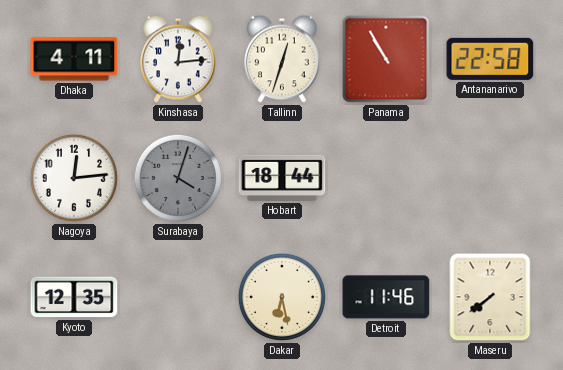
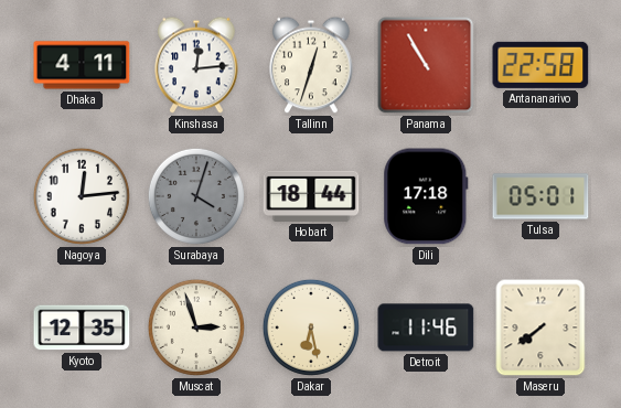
Dili: none -> 17:18
Tulsa: none -> 05:01
Muscat: none -> 2:57
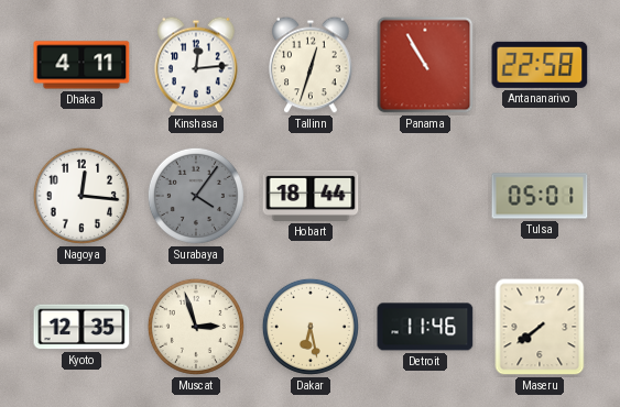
Nagoya: 12:14 -> 12:16
Surabaya: 4:03 -> 4:06
Dili: 17:18 -> none
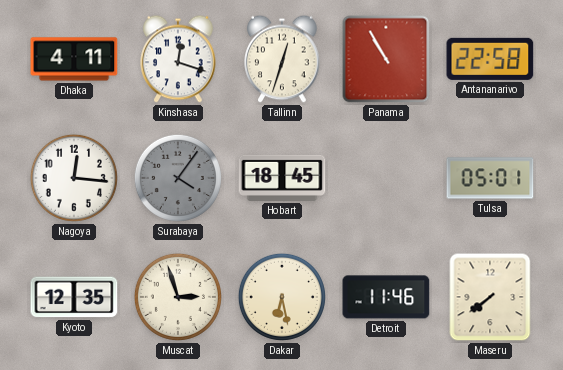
Kinshasa: 12:14 -> 12:18
Hobart: 18:44 -> 18:45
